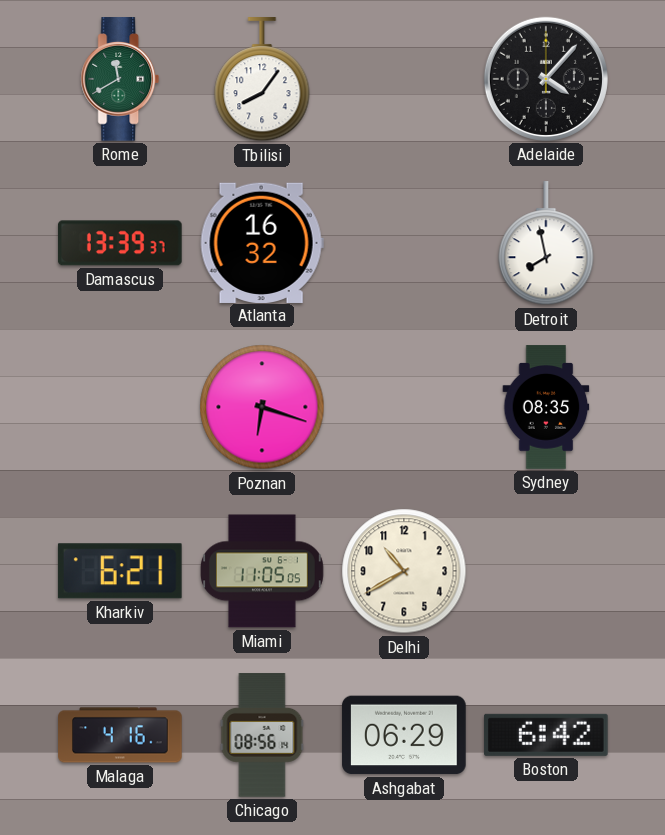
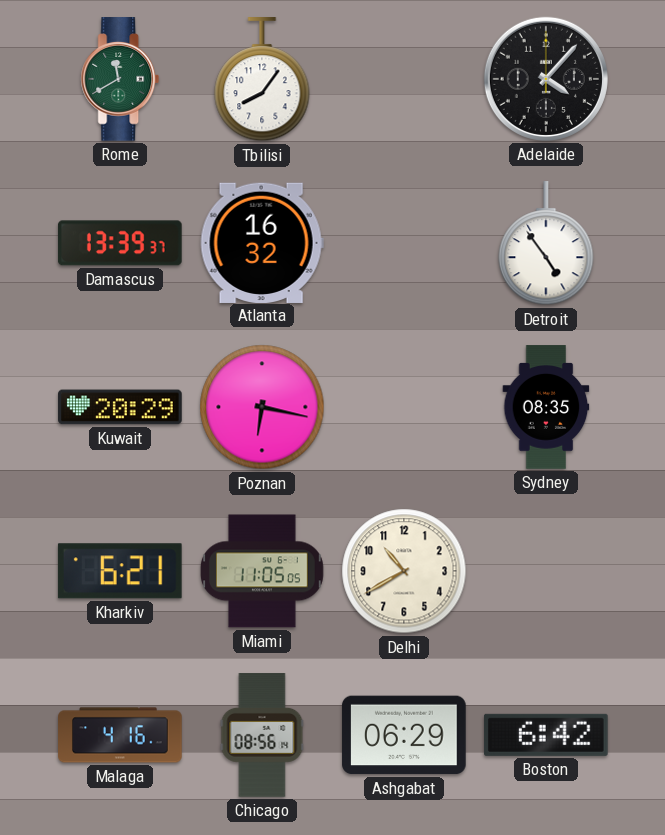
Detroit: 7:58 -> 4:54
Kuwait: none -> 20:29
Poznan: 6:18 -> 6:17
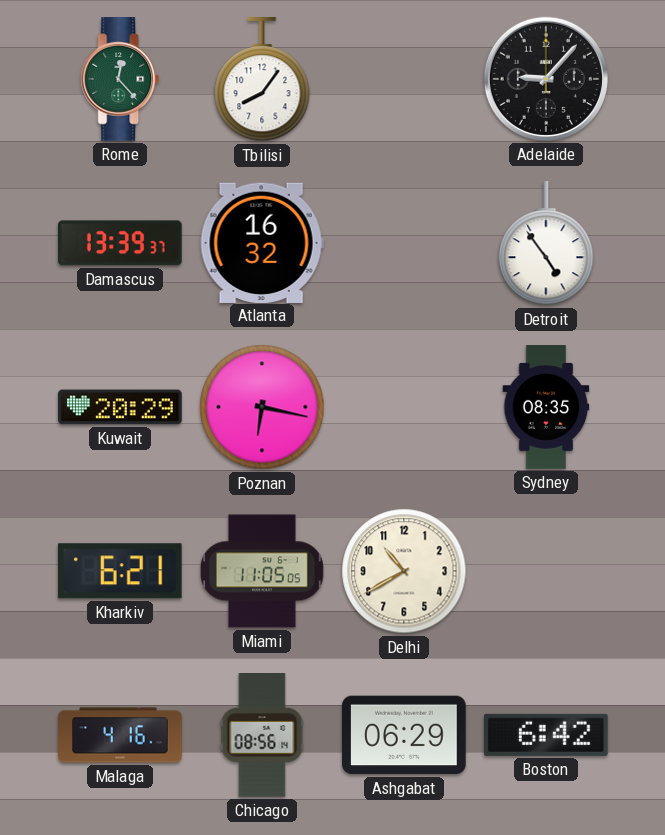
Rome: 11:40 -> 12:23
Adelaide: 4:07 -> 9:07
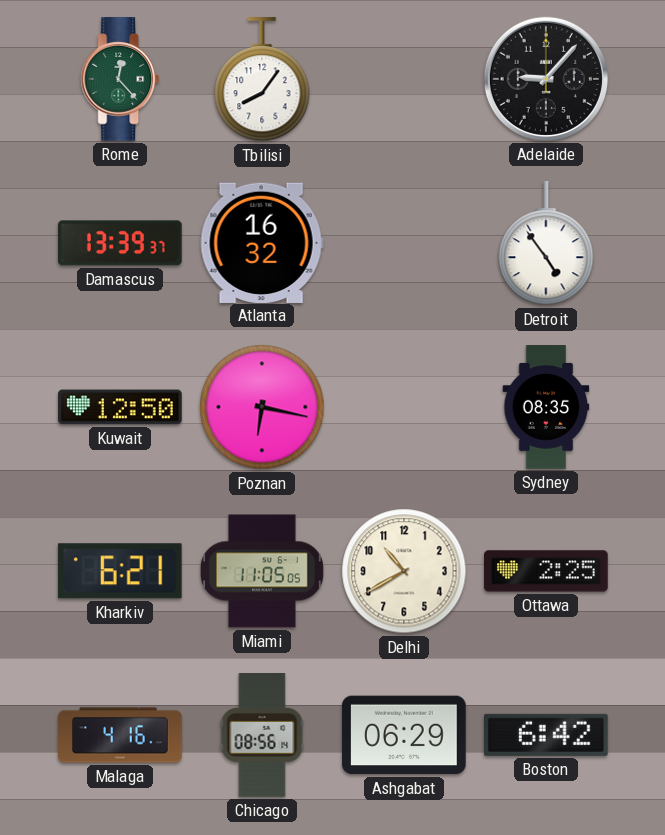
Kuwait: 20:29 -> 12:50
Ottawa: none -> 2:25
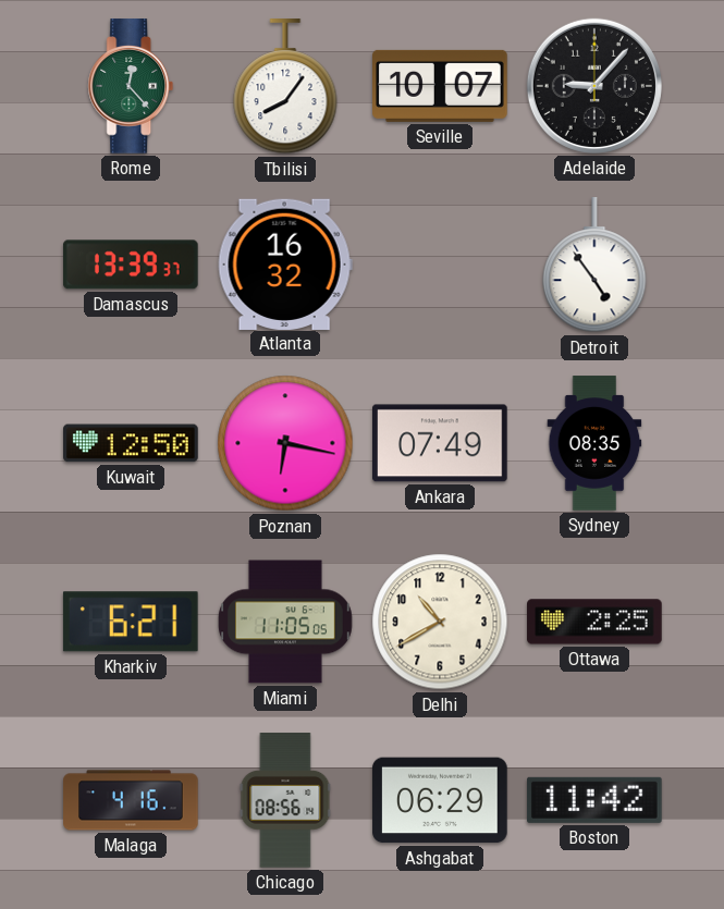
Seville: none -> 10:07
Ankara: none -> 07:49
Boston: 6:42 -> 11:42
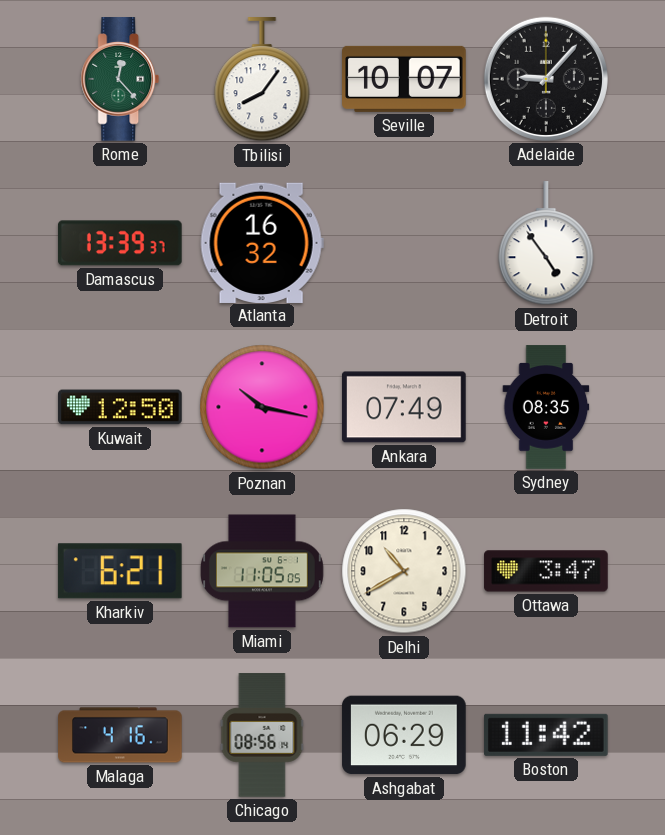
Poznan: 6:17 -> 10:17
Ottawa: 2:25 -> 3:47
